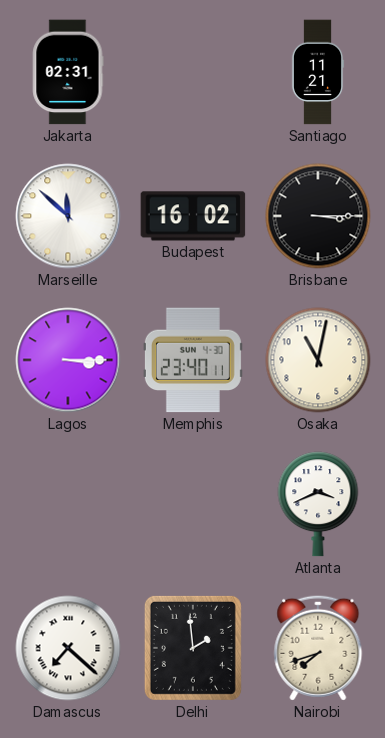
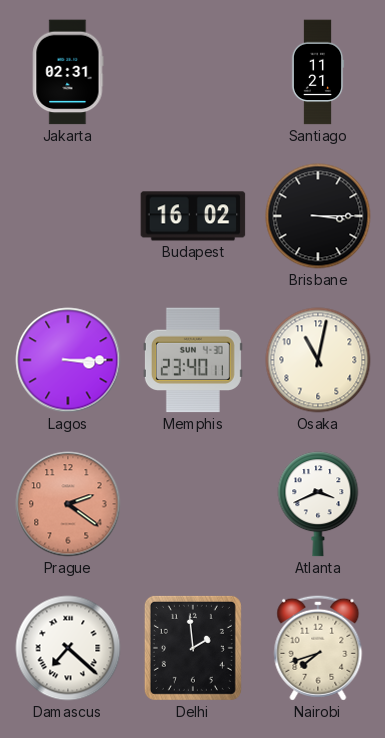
Marseille: 11:52 -> none
Prague: none -> 2:21
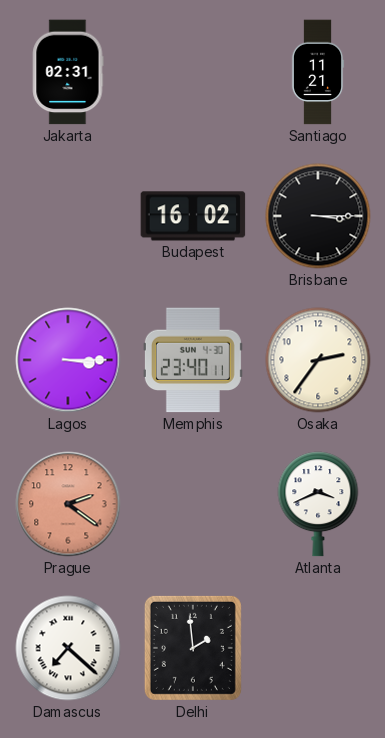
Osaka: 11:02 -> 2:36
Nairobi: 7:42 -> none
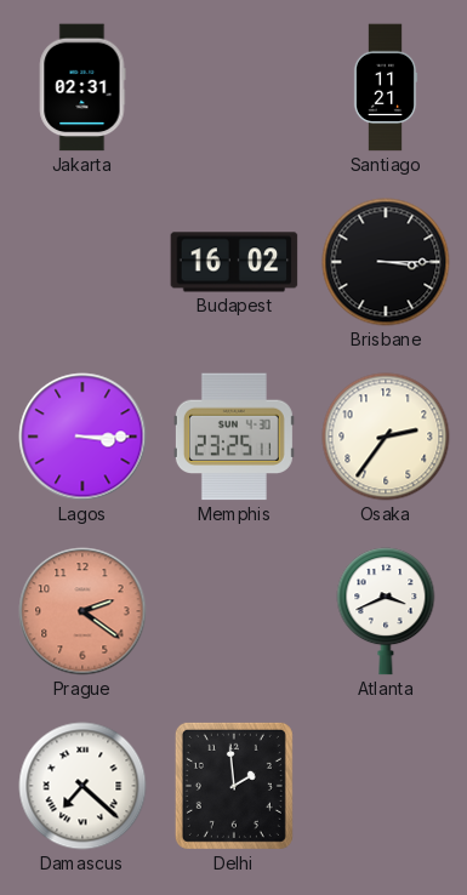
Memphis: 23:40 -> 23:25
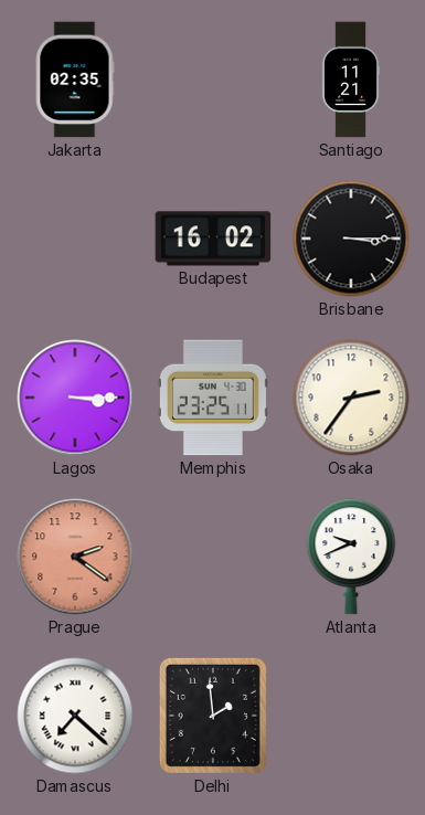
Jakarta: 02:31 -> 02:35
Atlanta: 3:41 -> 9:41
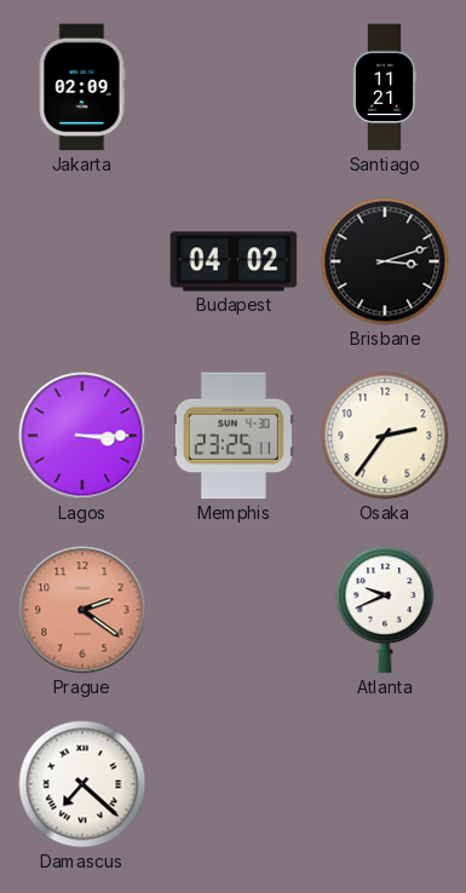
Jakarta: 02:35 -> 02:09
Budapest: 16:02 -> 04:02
Brisbane: 3:15 -> 3:12
Delhi: 1:59 -> none
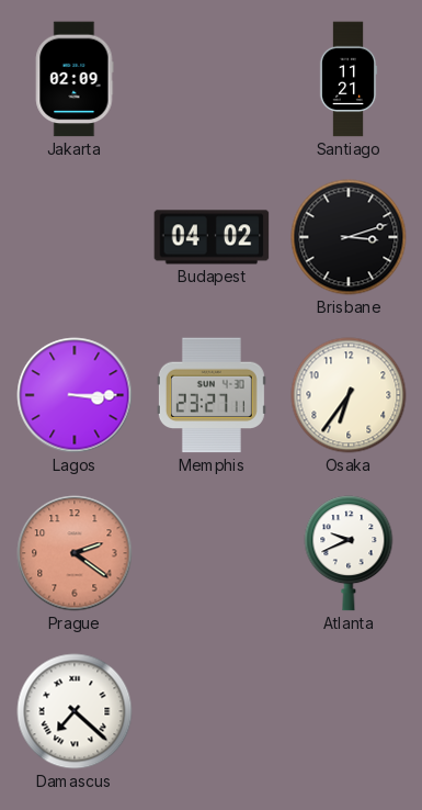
Memphis: 23:25 -> 23:27
Osaka: 2:36 -> 6:36
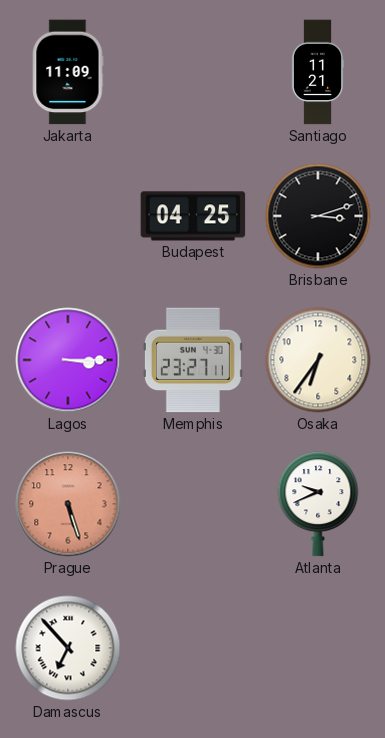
Jakarta: 02:09 -> 11:09
Budapest: 04:02 -> 04:25
Prague: 2:21 -> 5:27
Damascus: 7:22 -> 6:53
